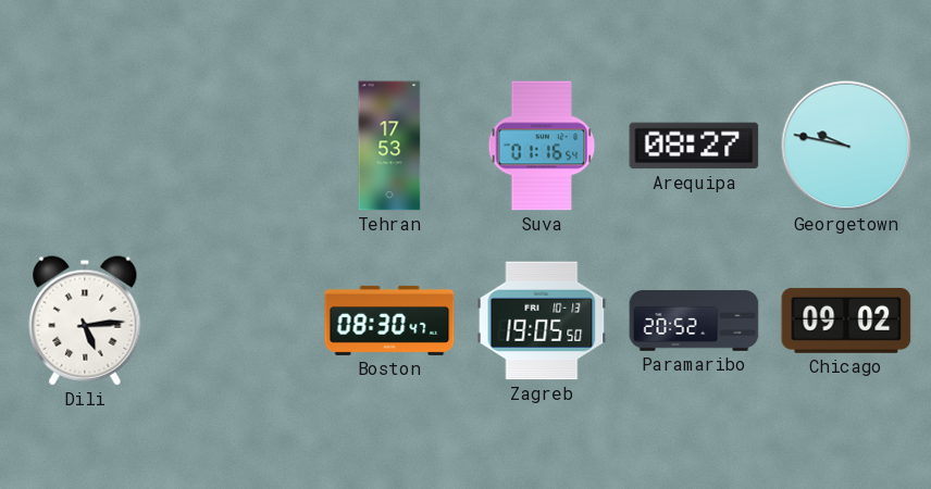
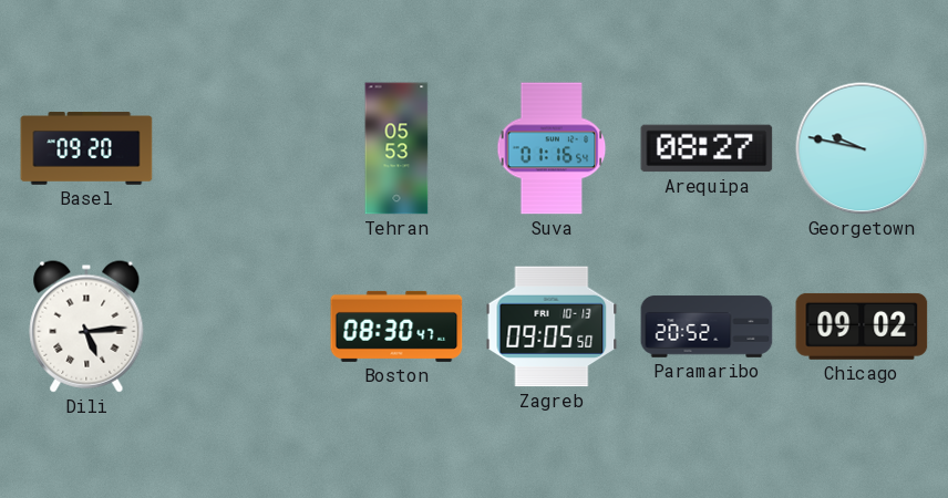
Basel: none -> 09:20
Tehran: 17:53 -> 05:53
Zagreb: 19:05 -> 09:05
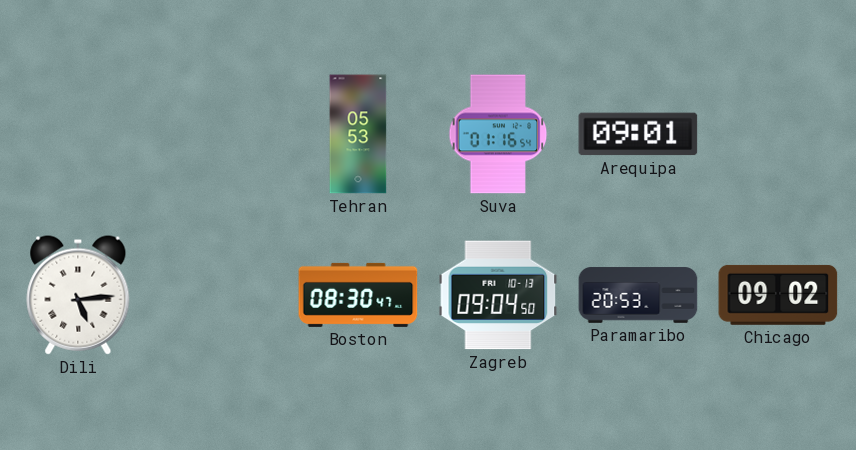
Basel: 09:20 -> none
Arequipa: 08:27 -> 09:01
Georgetown: 9:47 -> none
Zagreb: 09:05 -> 09:04
Paramaribo: 20:52 -> 20:53
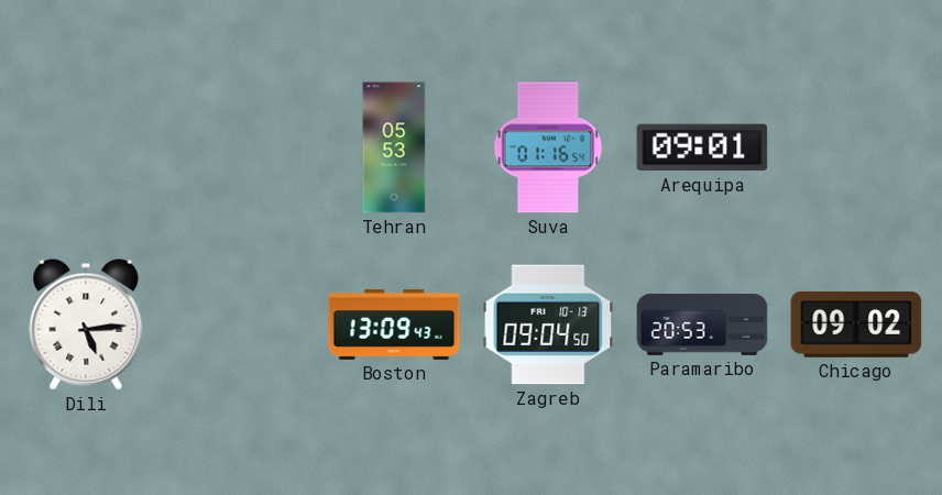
Boston: 08:30 -> 13:09
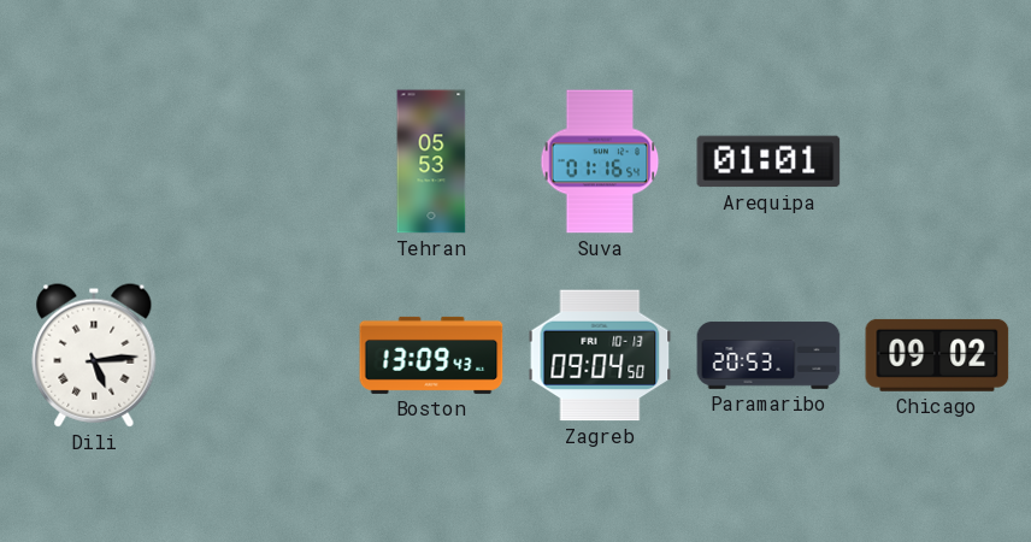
Arequipa: 09:01 -> 01:01
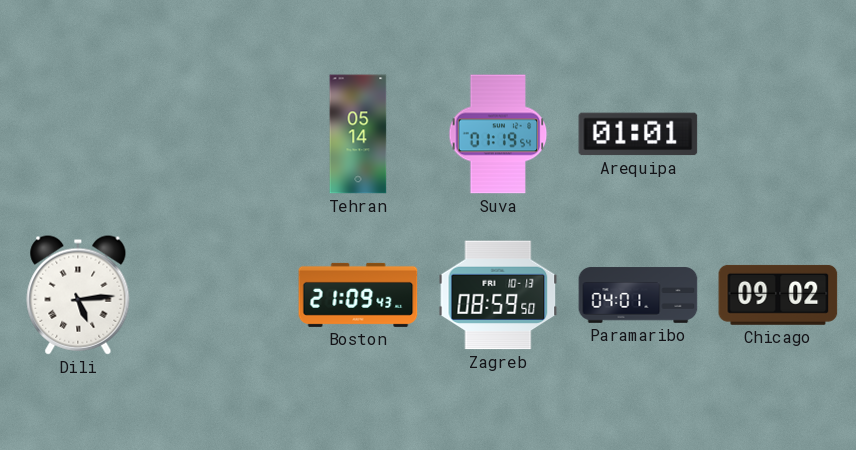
Tehran: 05:53 -> 05:14
Suva: 01:16 -> 01:19
Boston: 13:09 -> 21:09
Zagreb: 09:04 -> 08:59
Paramaribo: 20:53 -> 04:01
